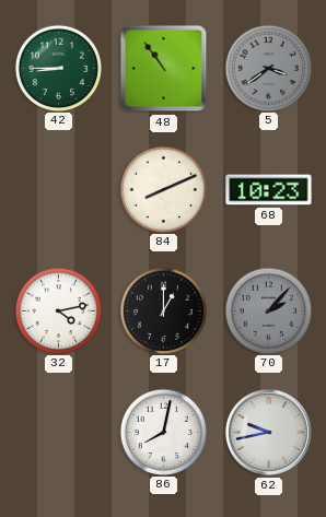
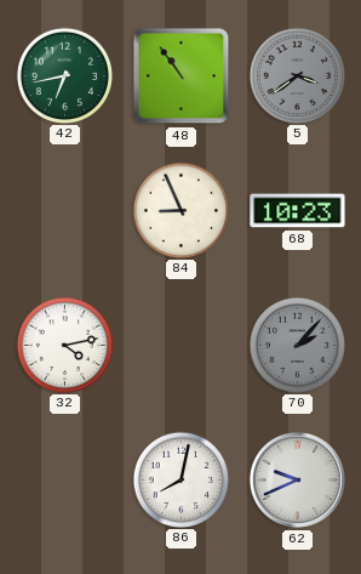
42: 8:45 -> 6:43
84: 8:11 -> 8:56
17: 1:00 -> none
62: 9:43 -> 9:41
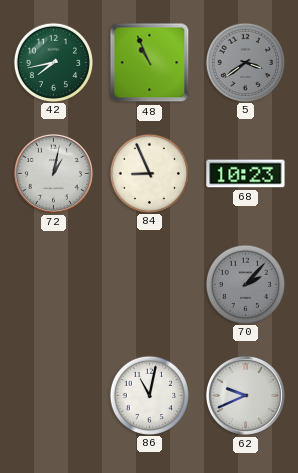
42: 6:43 -> 7:43
48: 10:54 -> 10:56
72: none -> 1:02
32: 4:13 -> none
86: 8:02 -> 11:02
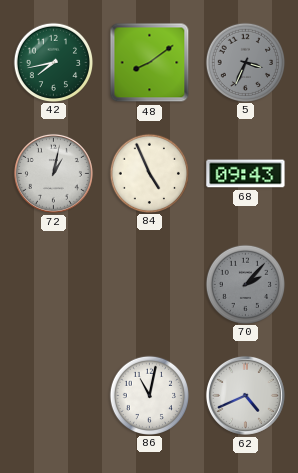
48: 10:56 -> 8:09
5: 3:39 -> 3:34
84: 8:56 -> 4:56
68: 10:23 -> 09:43
62: 9:41 -> 4:41
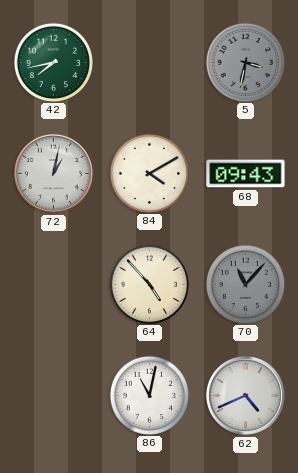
48: 8:09 -> none
5: 3:34 -> 3:32
84: 4:56 -> 4:10
64: none -> 4:53
70: 2:07 -> 11:07
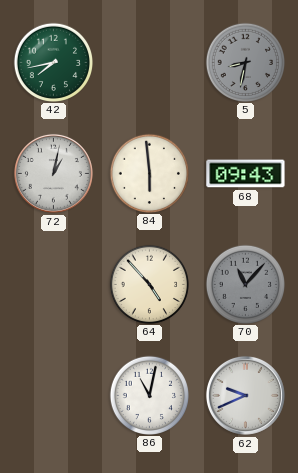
5: 3:32 -> 8:32
84: 4:10 -> 5:59
62: 4:41 -> 9:41
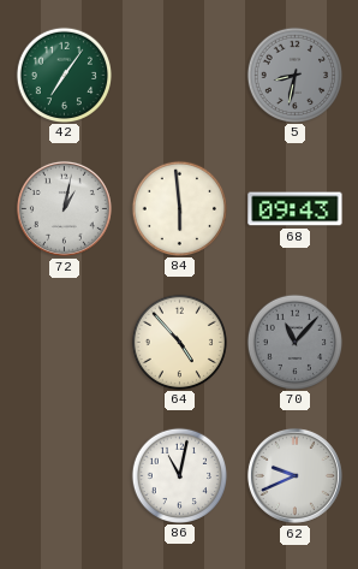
42: 7:43 -> 7:06
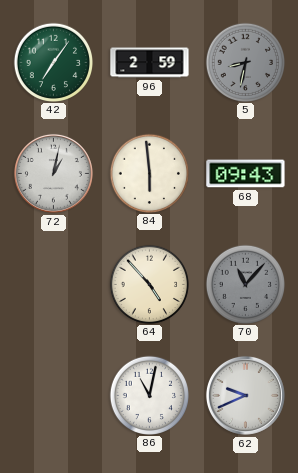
96: none -> 2:59
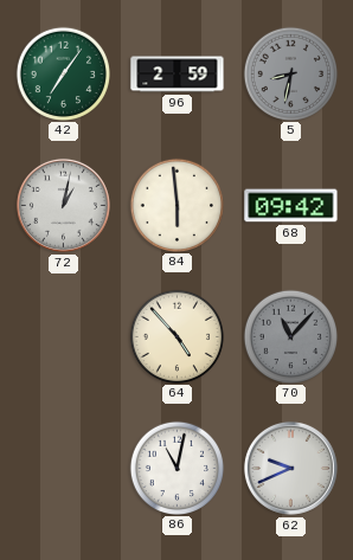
68: 09:43 -> 09:42
